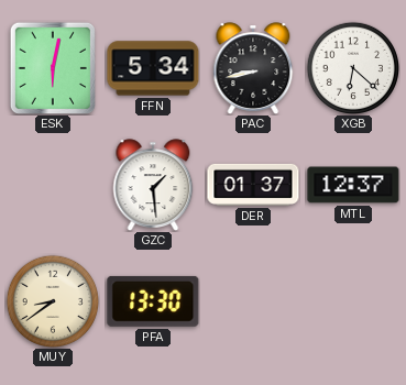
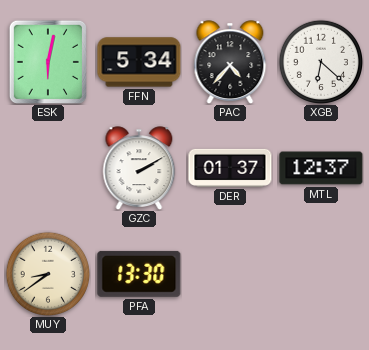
PAC: 8:43 -> 4:37
GZC: 1:29 -> 2:10
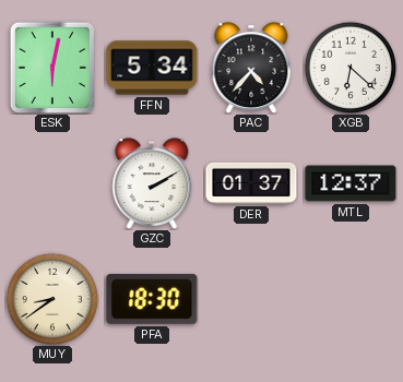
PFA: 13:30 -> 18:30
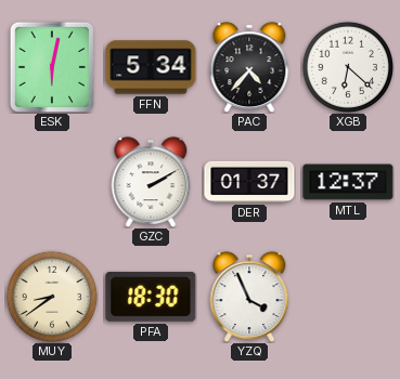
YZQ: none -> 3:56
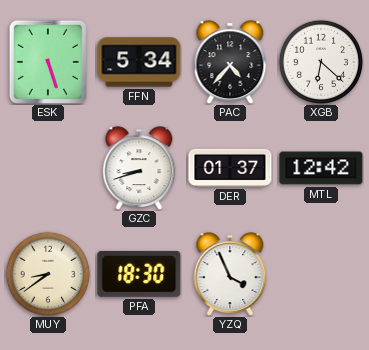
ESK: 6:02 -> 5:27
GZC: 2:10 -> 8:42
MTL: 12:37 -> 12:42
